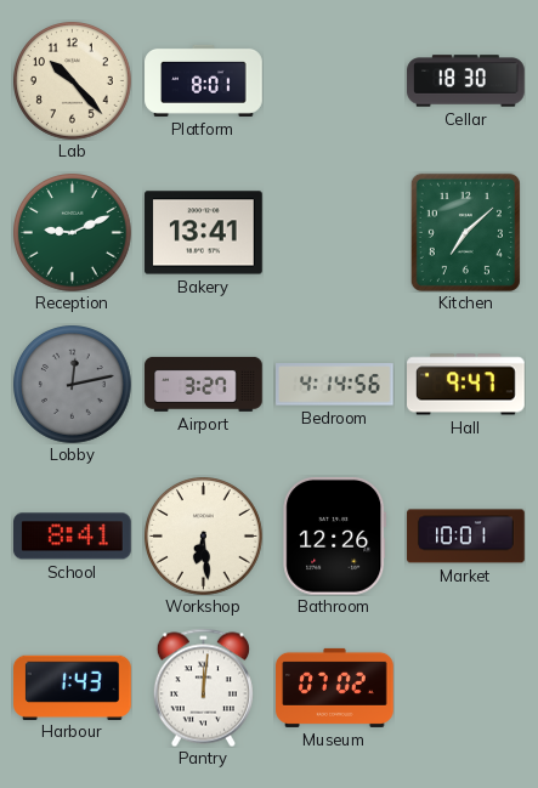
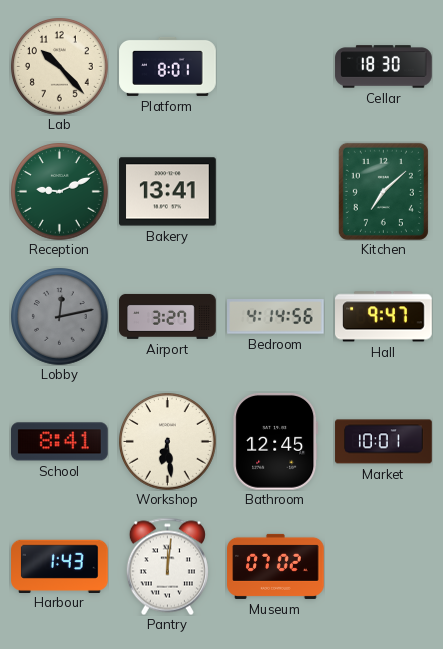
Bathroom: 12:26 -> 12:45
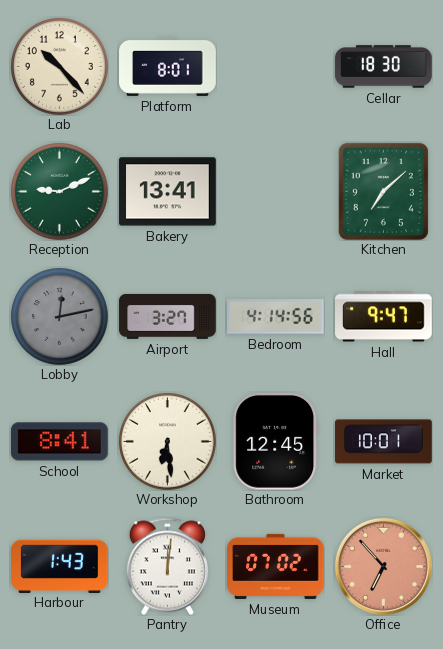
Office: none -> 6:53
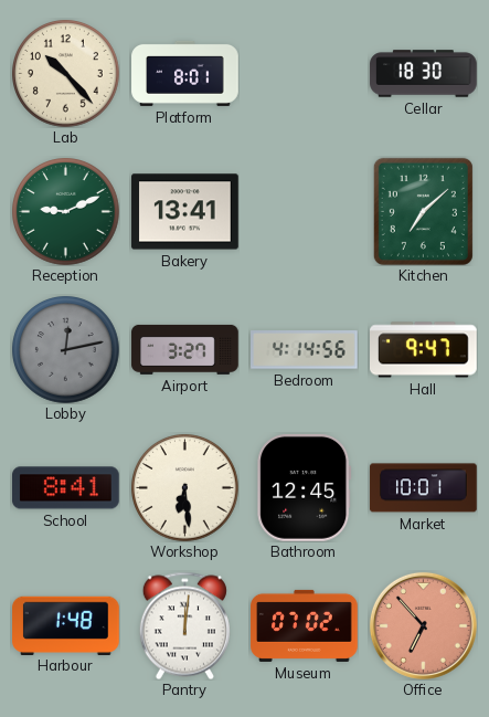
Harbour: 1:43 -> 1:48
